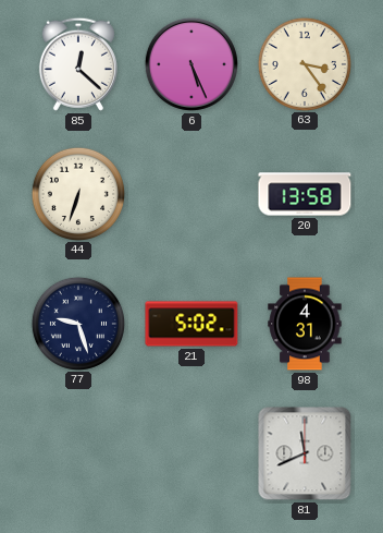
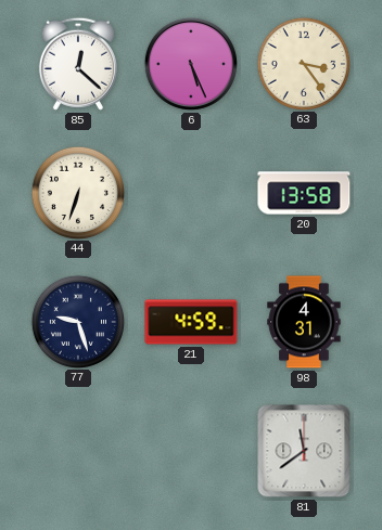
21: 5:02 -> 4:59
81: 11:41 -> 11:39
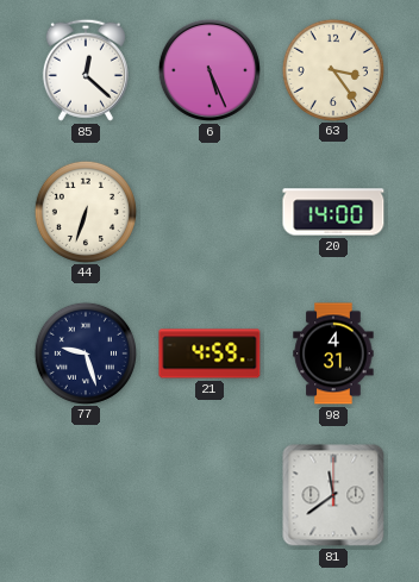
20: 13:58 -> 14:00
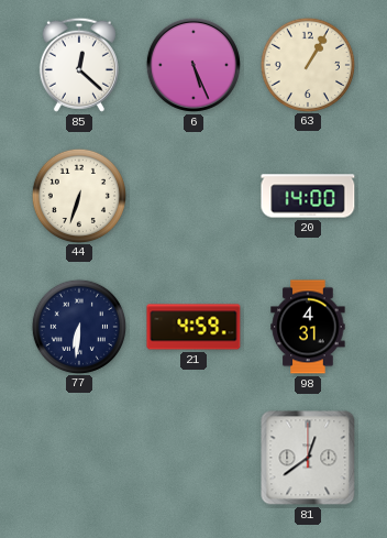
63: 3:24 -> 1:05
77: 9:27 -> 6:31
81: 11:39 -> 12:39
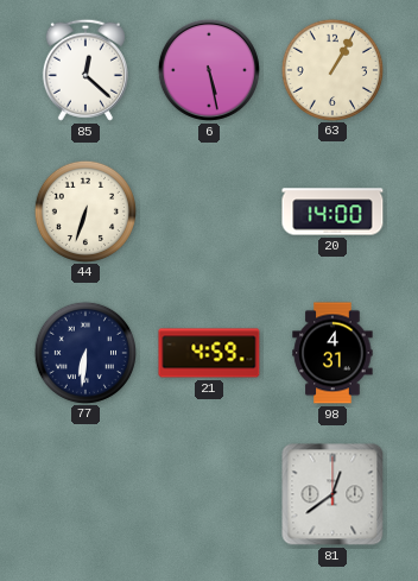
6: 5:26 -> 5:28
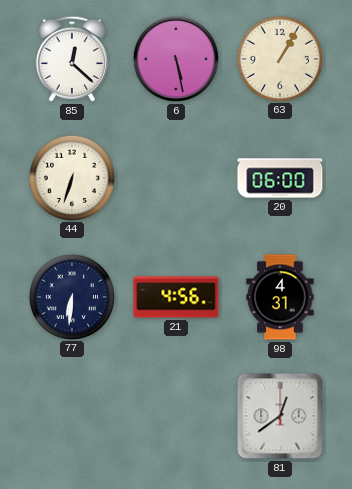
20: 14:00 -> 06:00
21: 4:59 -> 4:56
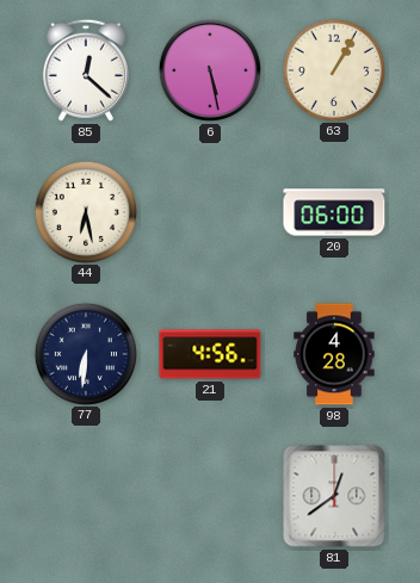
44: 6:33 -> 6:28
98: 4:31 -> 4:28
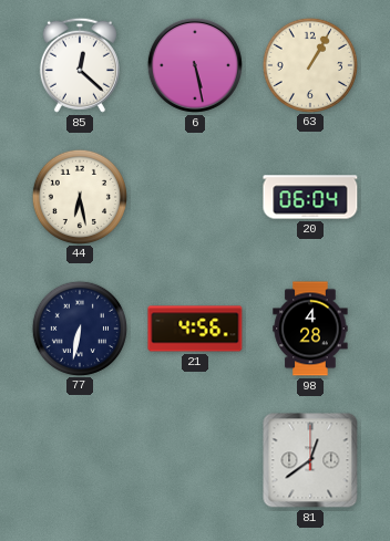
20: 06:00 -> 06:04
77: 6:31 -> 6:32
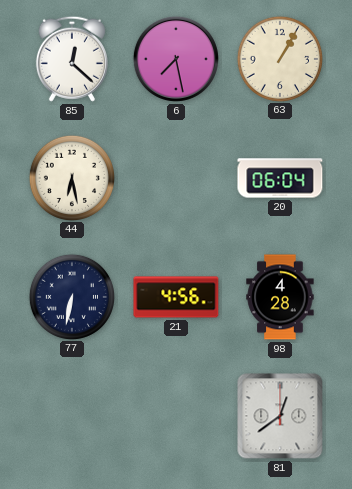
6: 5:28 -> 7:28
